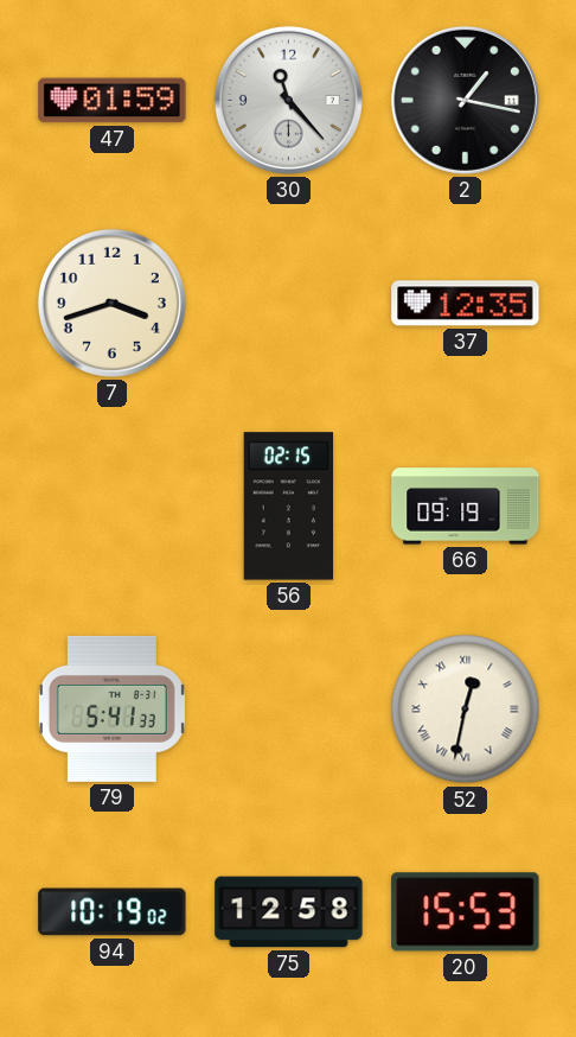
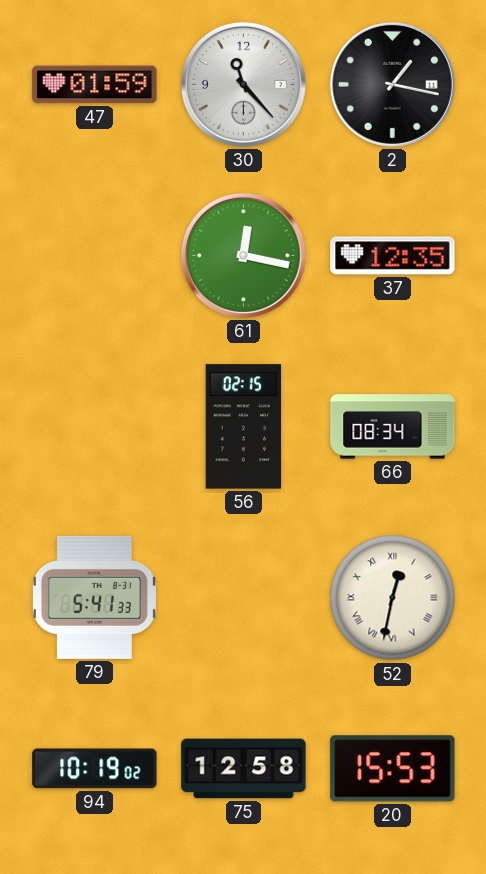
7: 3:42 -> none
61: none -> 12:17
66: 09:19 -> 08:34
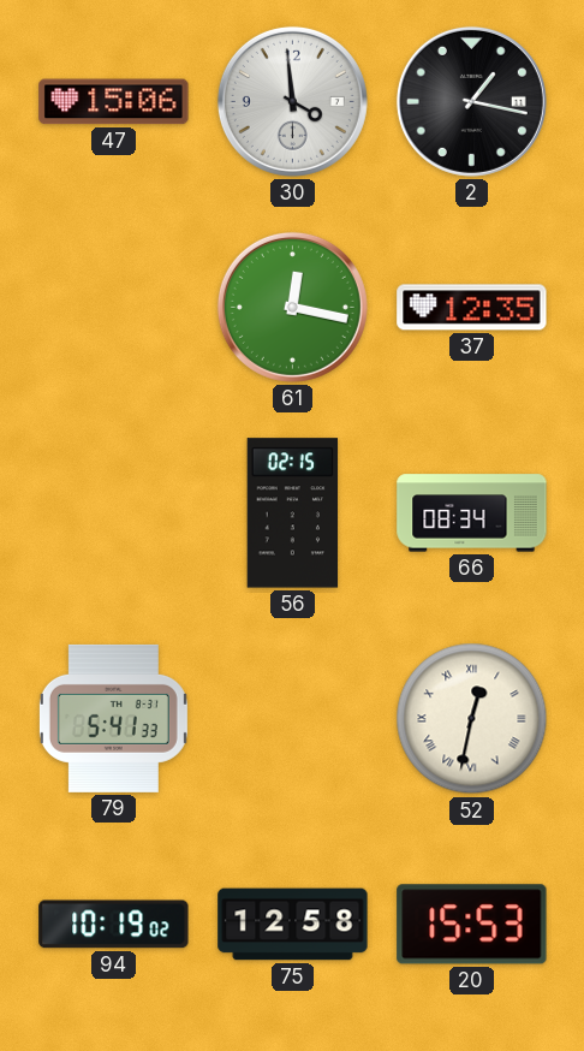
47: 01:59 -> 15:06
30: 11:23 -> 3:59
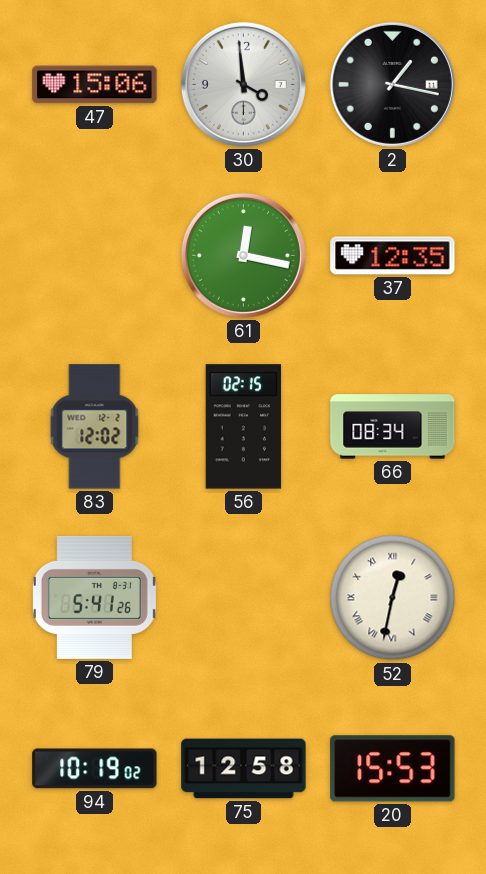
83: none -> 12:02
79: 5:41:33 -> 5:41:26
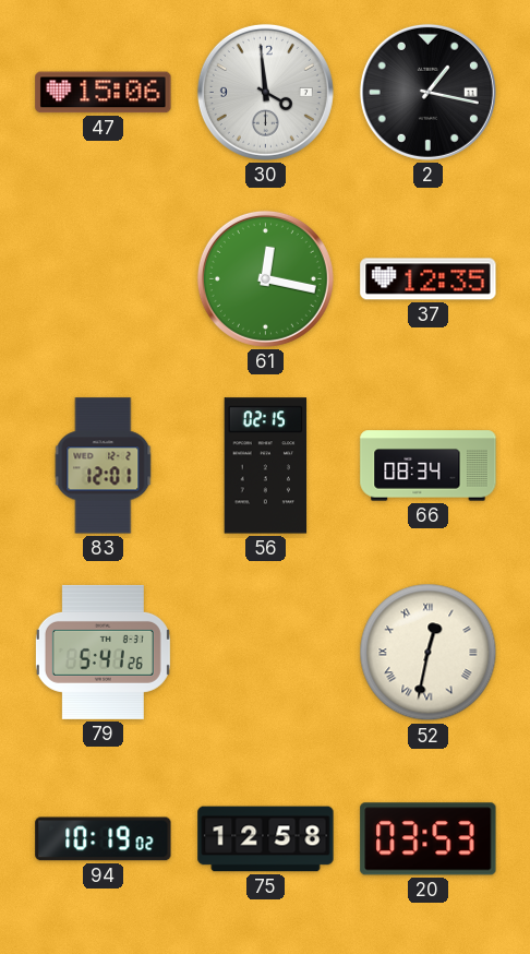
83: 12:02 -> 12:01
20: 15:53 -> 03:53
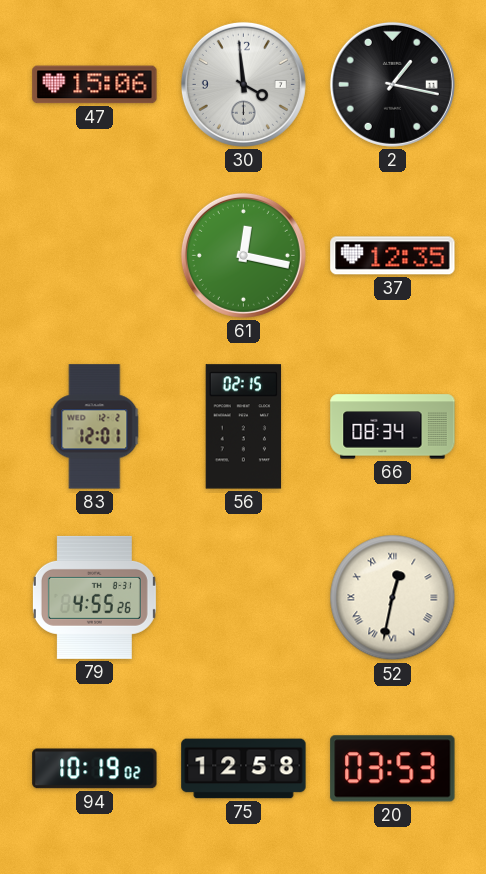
79: 5:41 -> 4:55
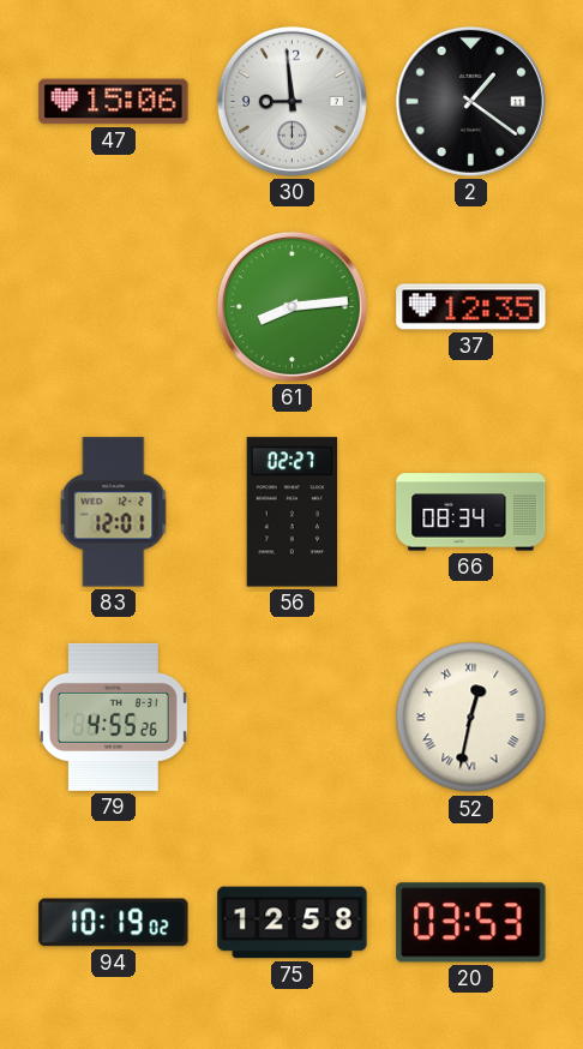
30: 3:59 -> 8:59
2: 1:17 -> 1:21
61: 12:17 -> 8:14
56: 02:15 -> 02:27
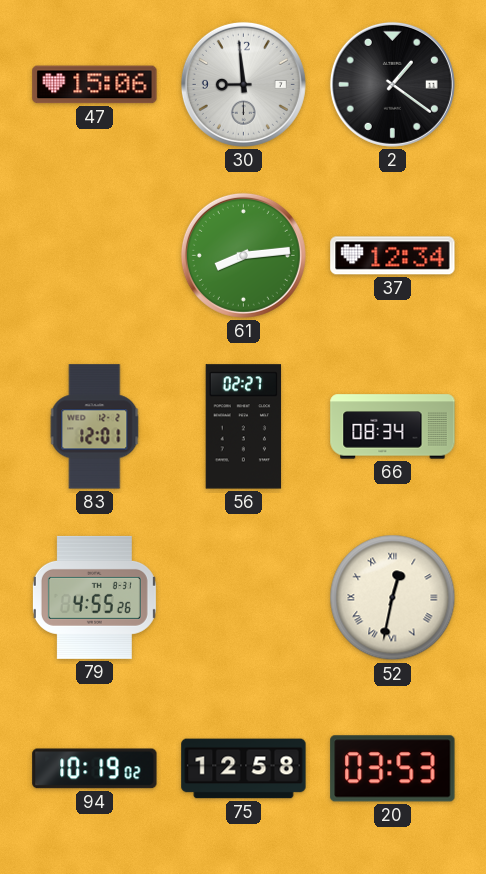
37: 12:35 -> 12:34
